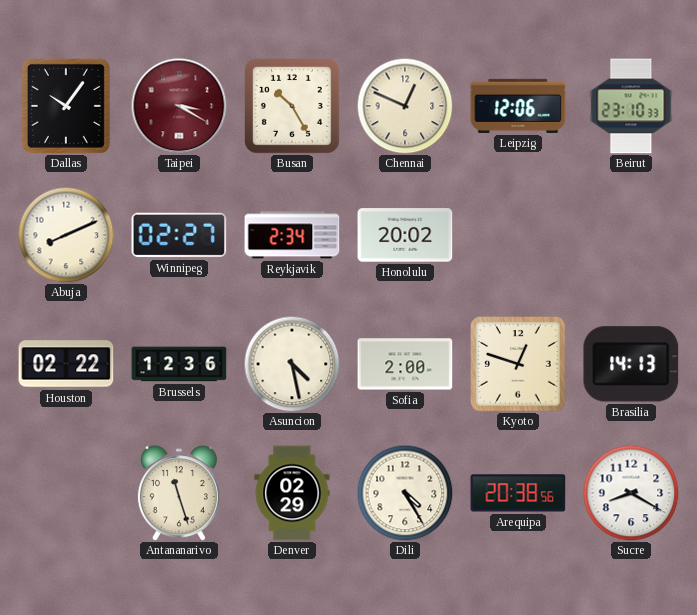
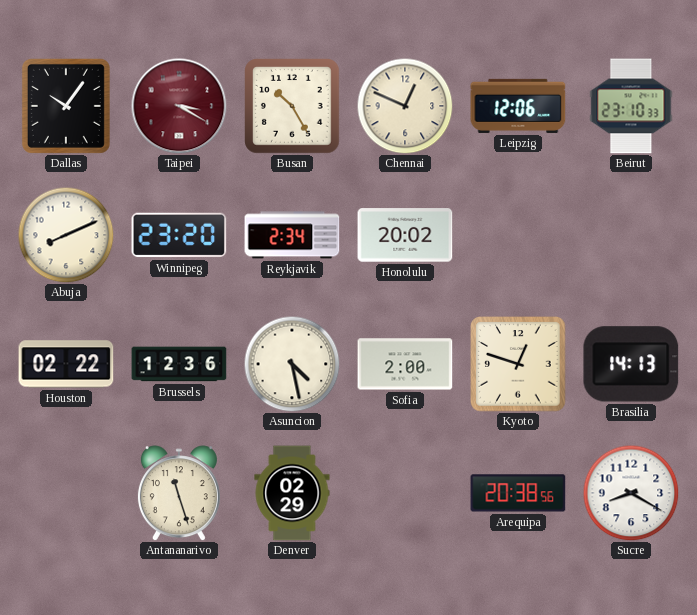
Winnipeg: 02:27 -> 23:20
Dili: 4:25 -> none
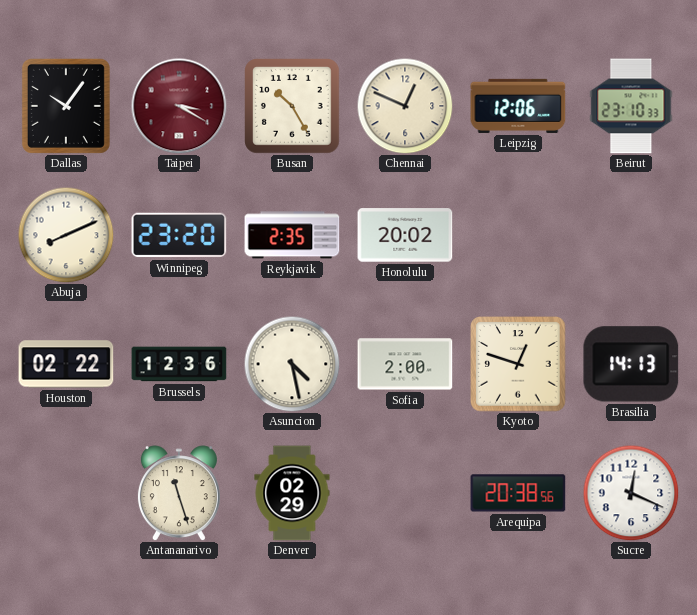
Reykjavik: 2:34 -> 2:35
Sucre: 8:20 -> 12:19
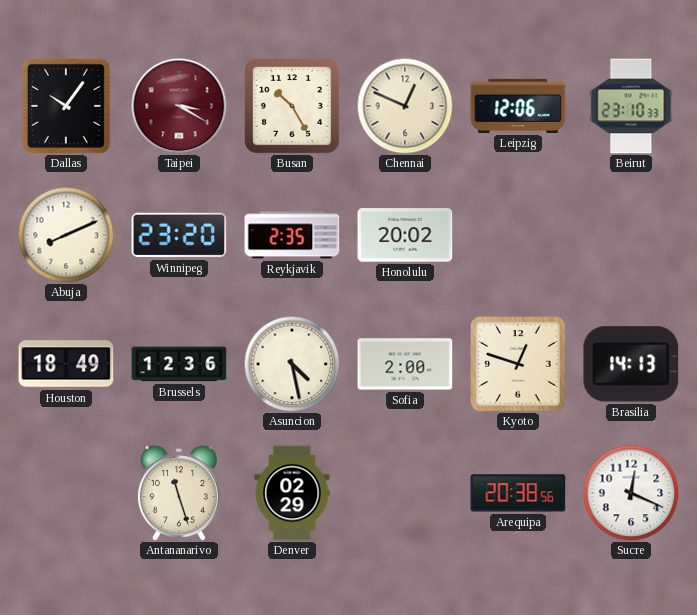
Houston: 02:22 -> 18:49
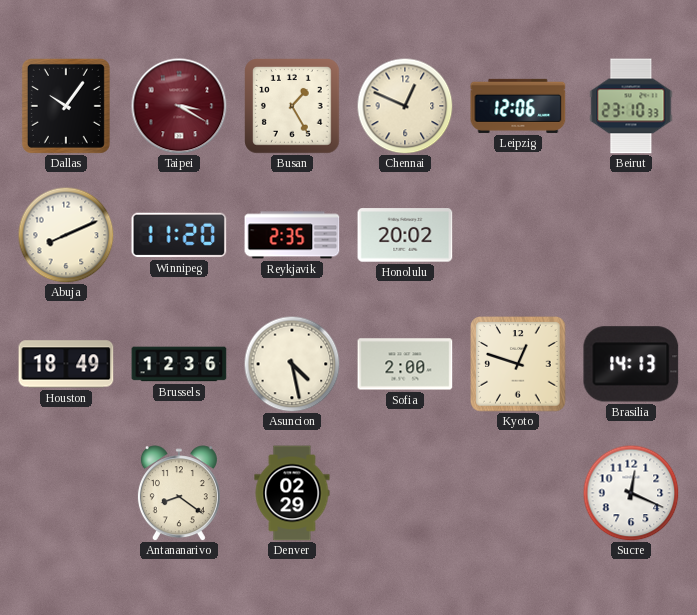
Busan: 10:25 -> 1:25
Winnipeg: 23:20 -> 11:20
Antananarivo: 11:27 -> 8:21
Arequipa: 20:38 -> none
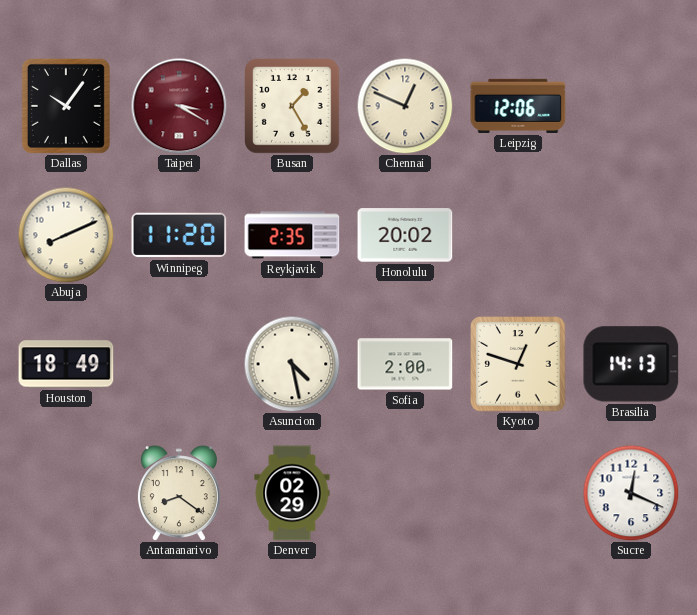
Beirut: 23:10 -> none
Brussels: 12:36 -> none
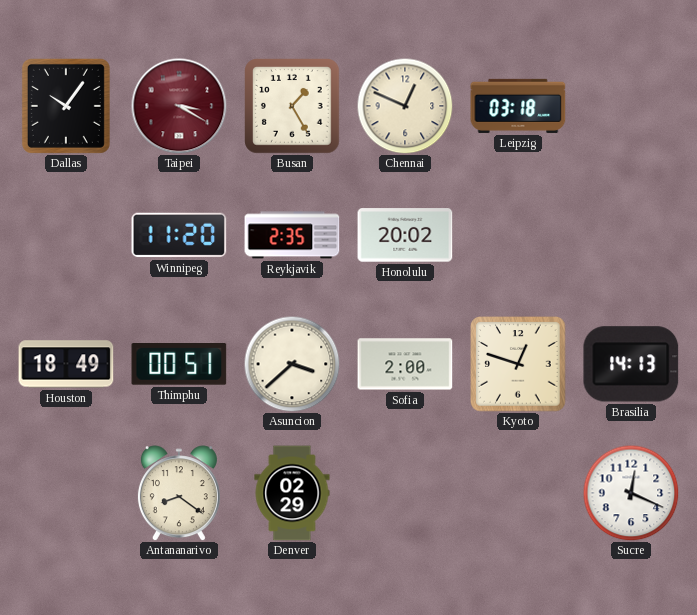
Leipzig: 12:06 -> 03:18
Abuja: 8:11 -> none
Thimphu: none -> 00:51
Asuncion: 4:28 -> 3:38
